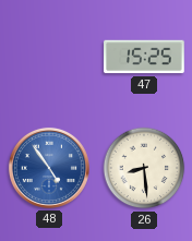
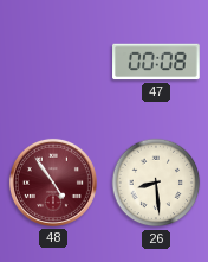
47: 15:25 -> 00:08
48 dial: blue -> burgundy
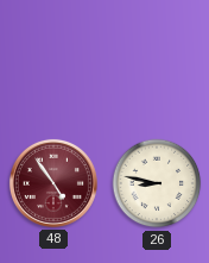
47: 00:08 -> none
26: 8:29 -> 8:47
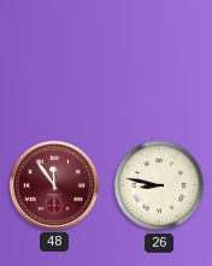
48: 4:54 -> 11:54
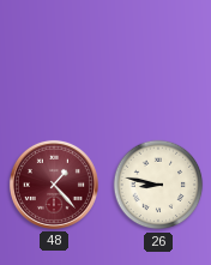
48: 11:54 -> 1:23
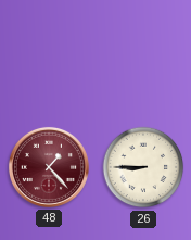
26: 8:47 -> 8:45
